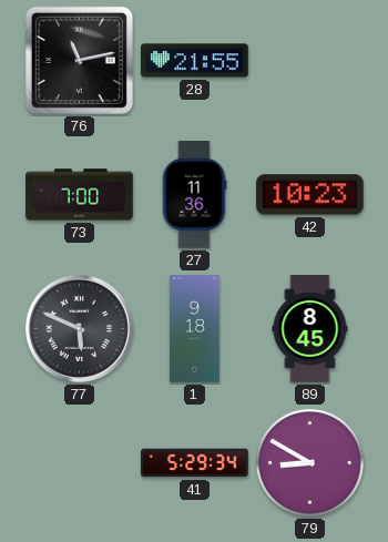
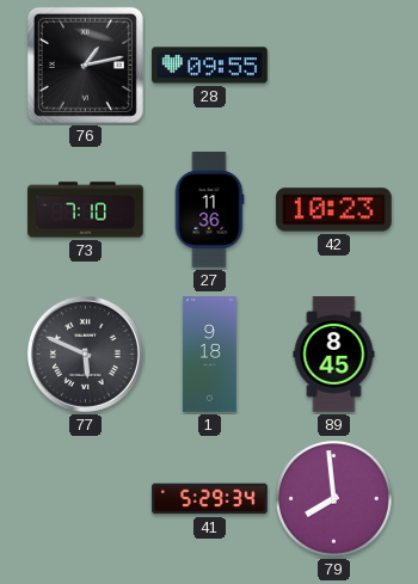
76: 11:13 -> 1:13
28: 21:55 -> 09:55
73: 7:00 -> 7:10
79: 8:50 -> 7:59
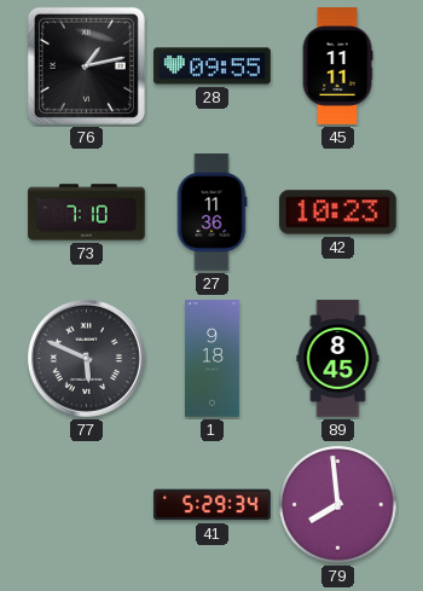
45: none -> 11:11
